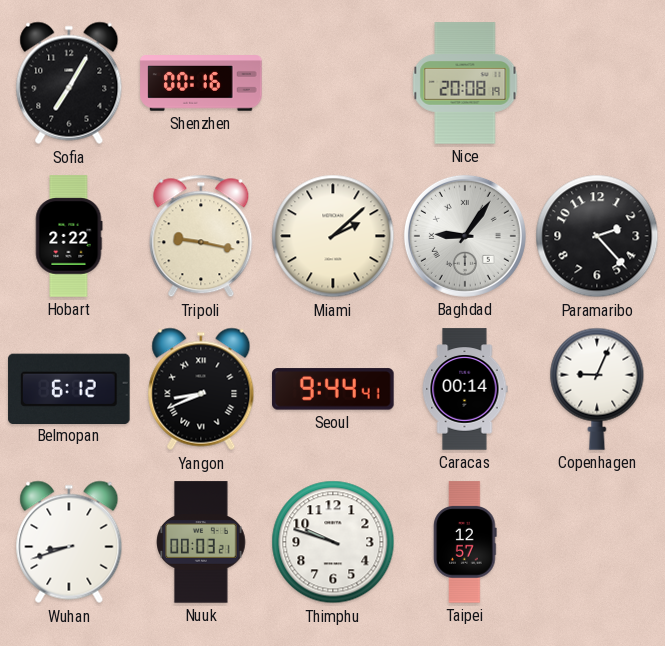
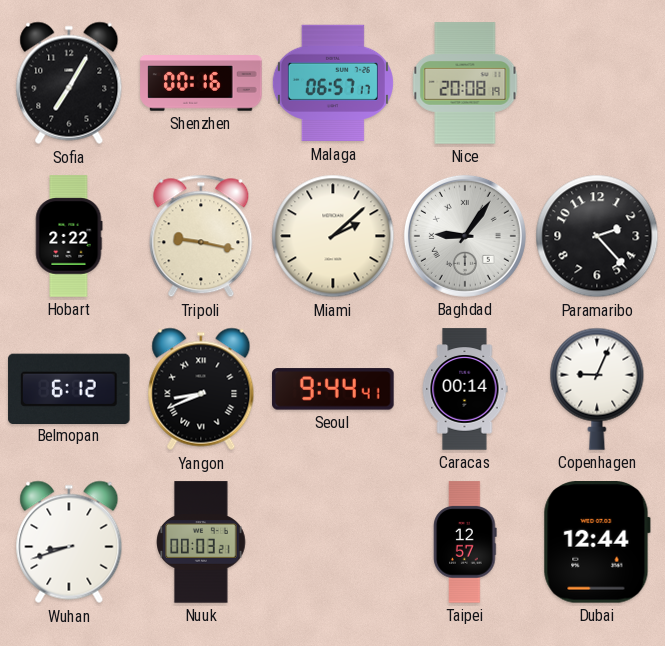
Malaga: none -> 06:57
Thimphu: 9:48 -> none
Dubai: none -> 12:44
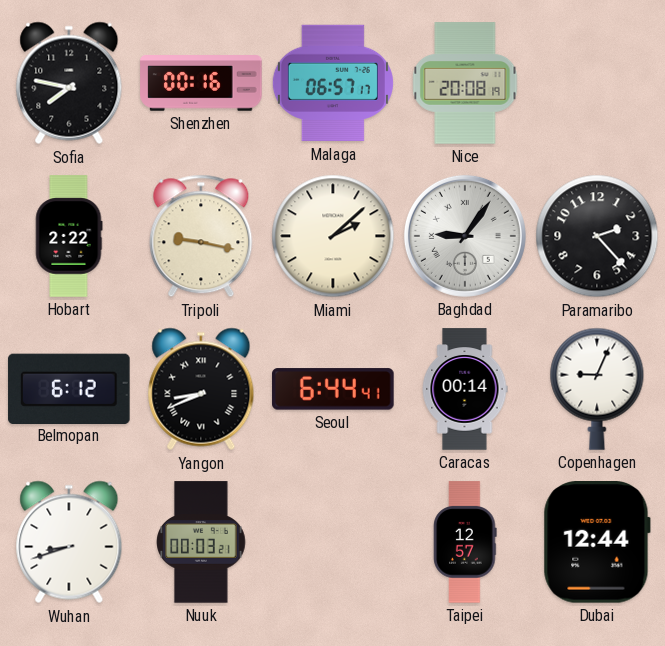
Sofia: 7:05 -> 7:47
Seoul: 9:44 -> 6:44
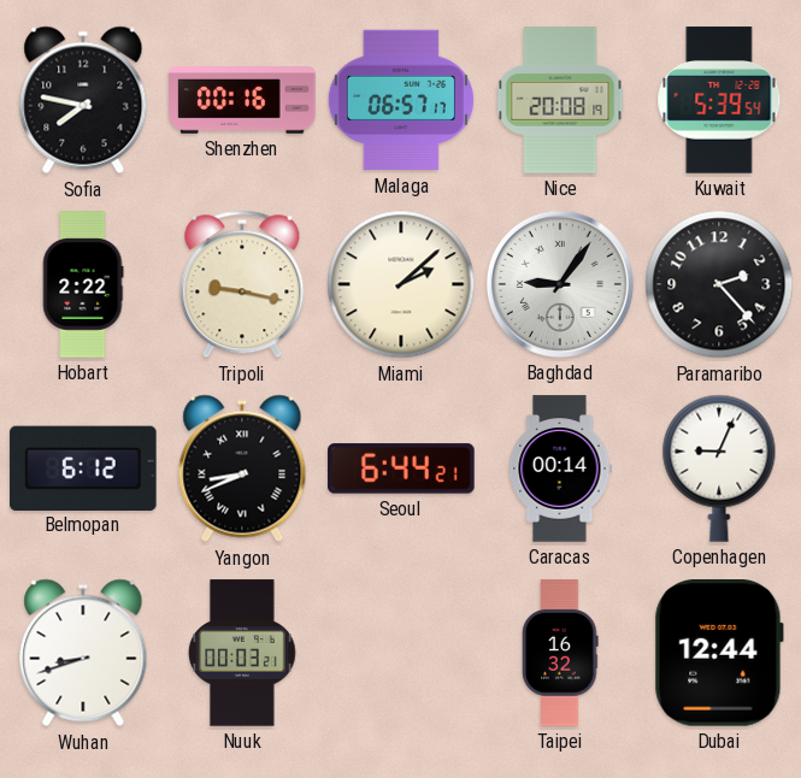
Kuwait: none -> 5:39
Seoul: 6:44:41 -> 6:44:21
Taipei: 12:57 -> 16:32
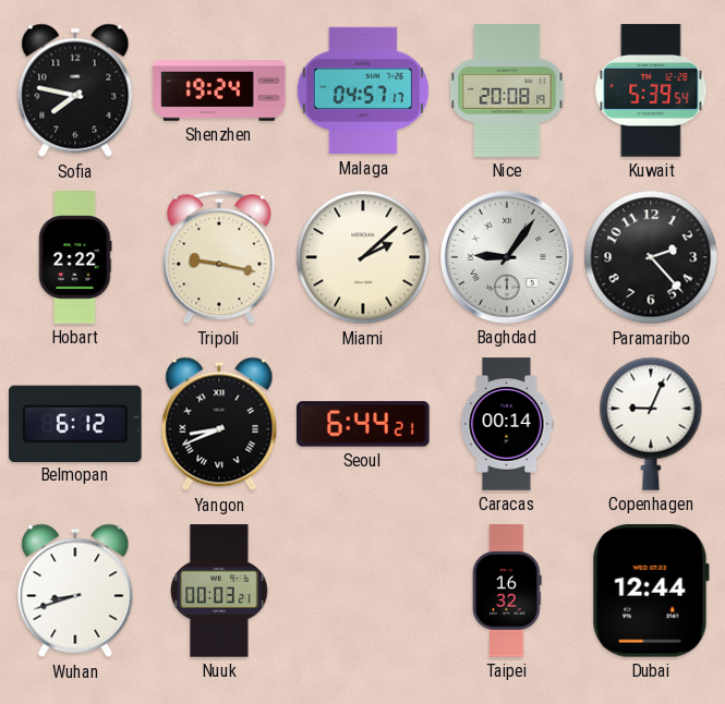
Shenzhen: 00:16 -> 19:24
Malaga: 06:57 -> 04:57
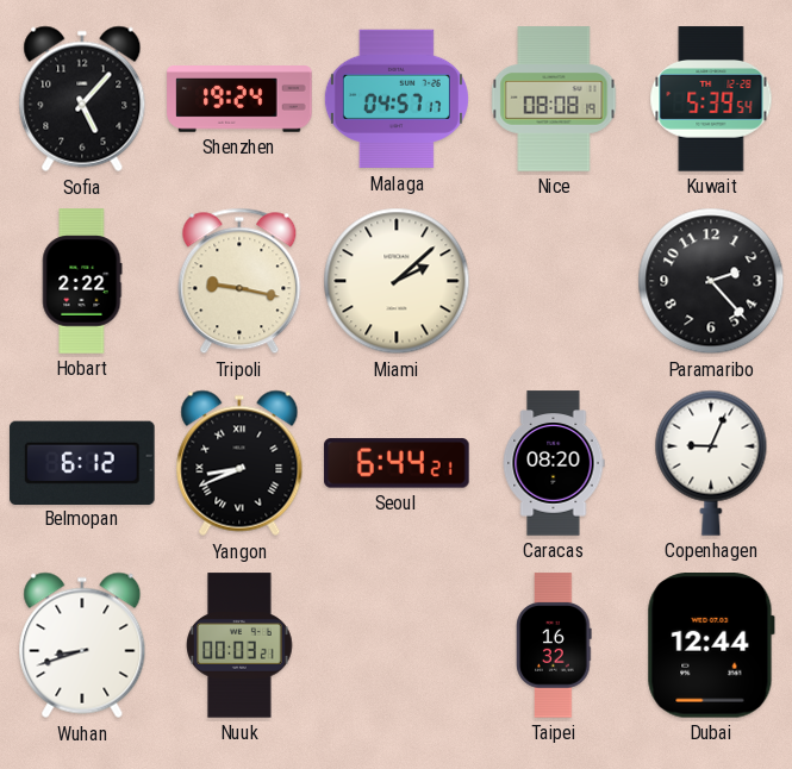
Sofia: 7:47 -> 5:07
Nice: 20:08 -> 08:08
Baghdad: 9:06 -> none
Caracas: 00:14 -> 08:20
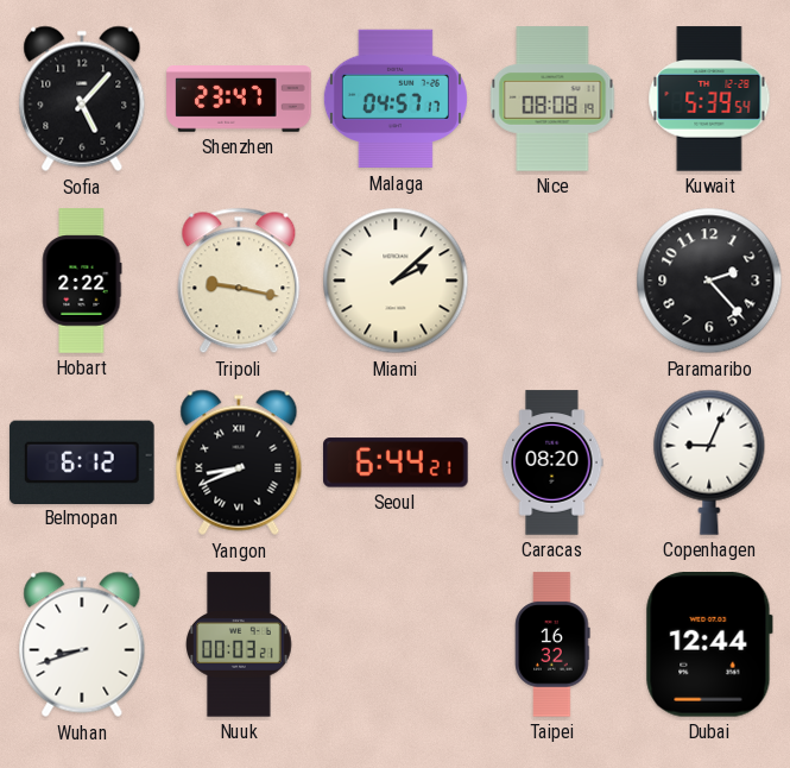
Shenzhen: 19:24 -> 23:47
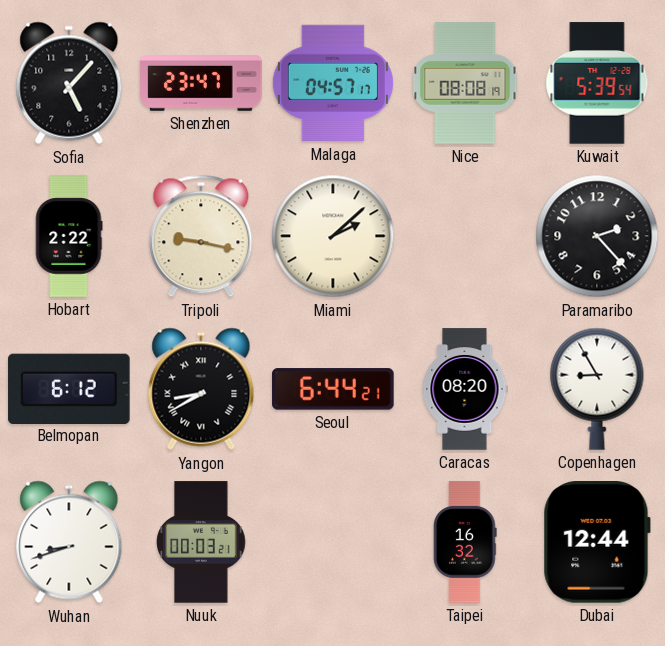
Yangon: 8:41 -> 8:40
Copenhagen: 9:04 -> 8:55
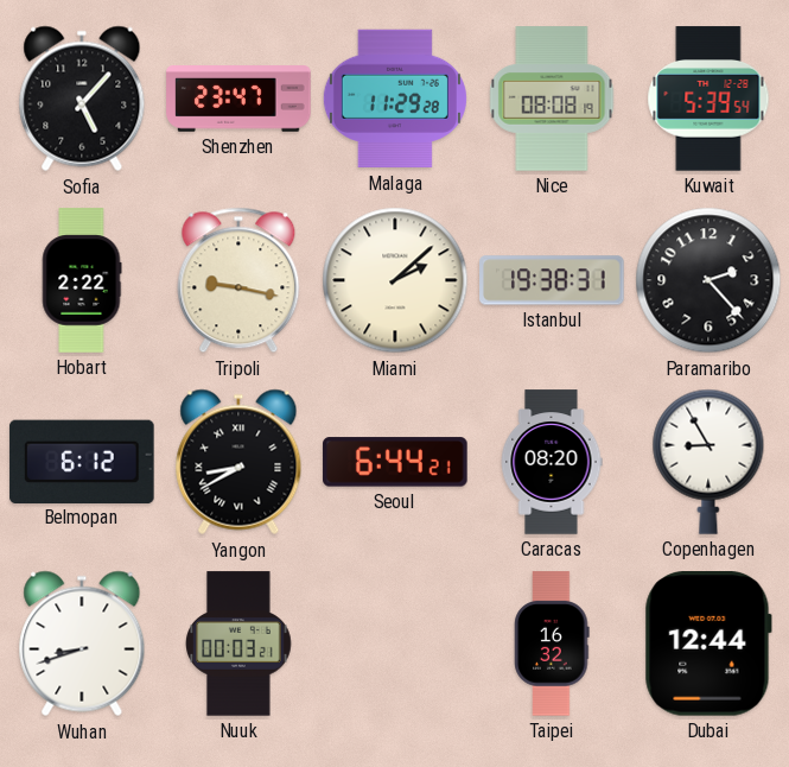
Malaga: 04:57 -> 11:29
Istanbul: none -> 19:38
